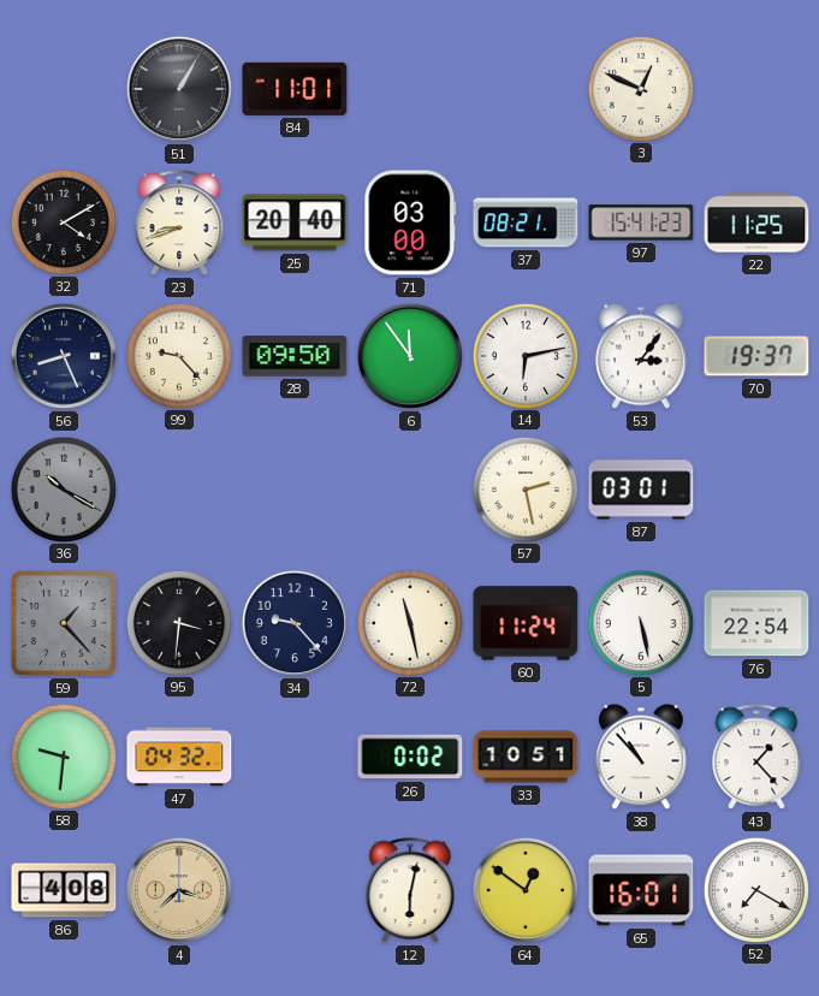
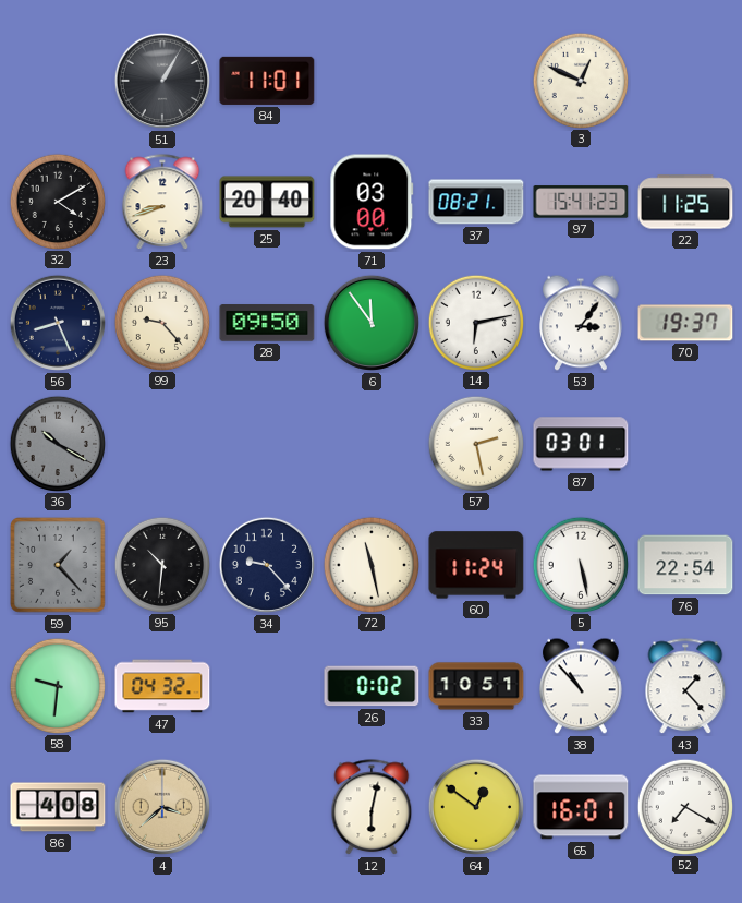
95: 3:31 -> 10:31
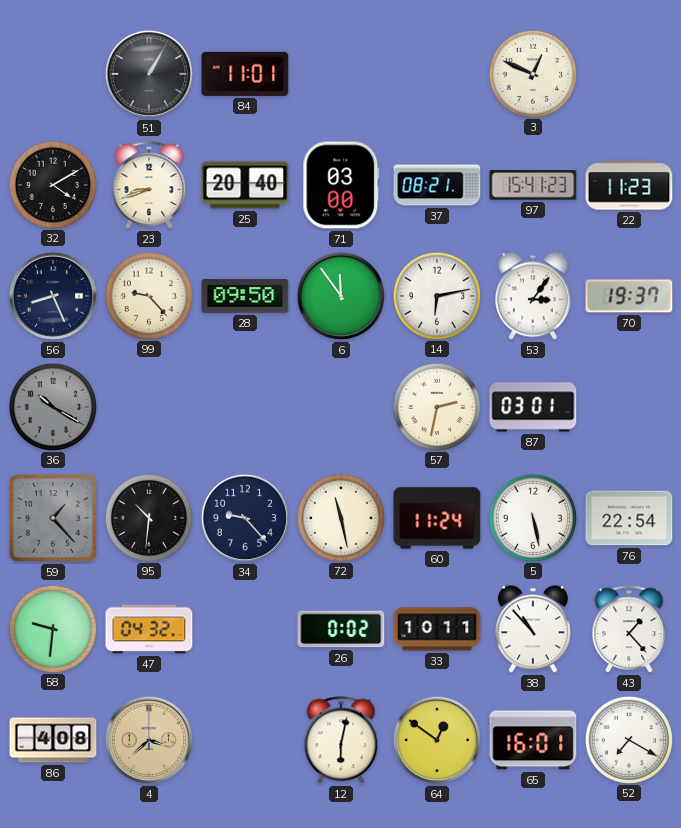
22: 11:25 -> 11:23
57: 2:28 -> 2:32
33: 10:51 -> 10:11
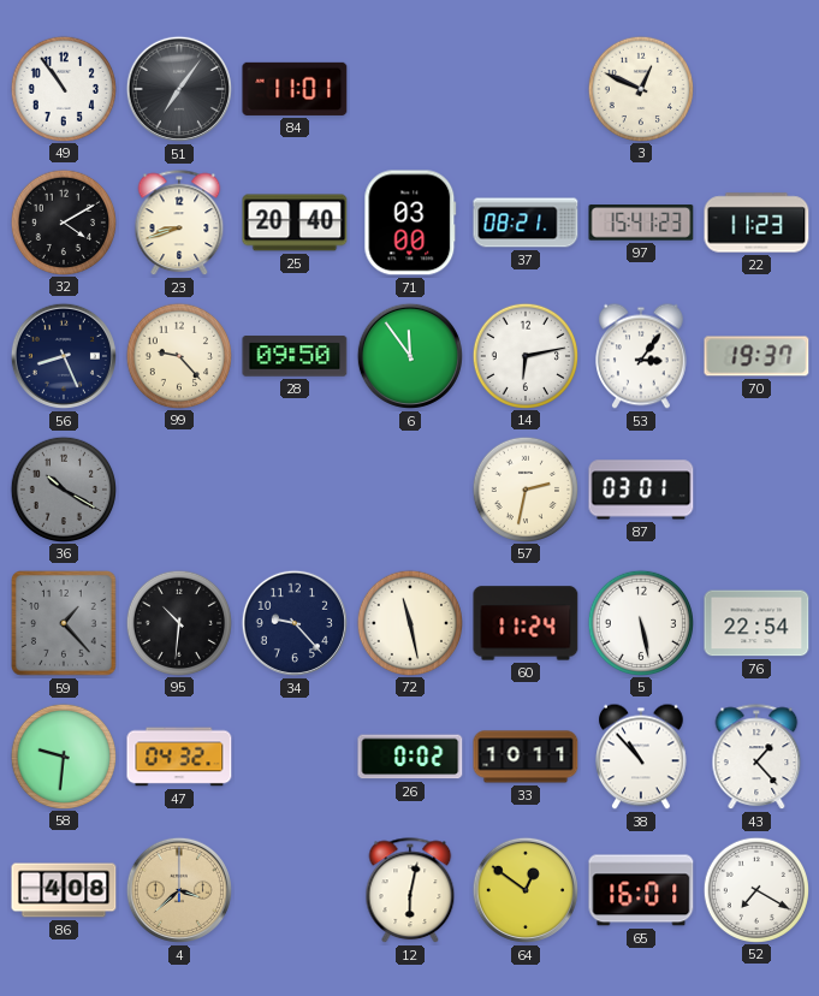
49: none -> 10:54
51: 1:05 -> 7:06
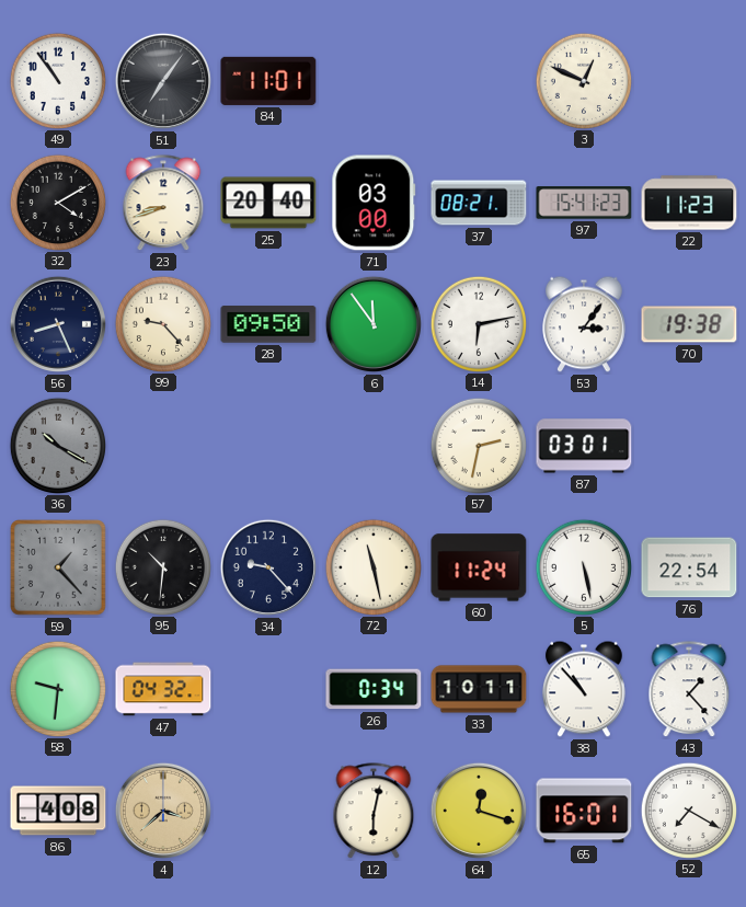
70: 19:37 -> 19:38
26: 0:02 -> 0:34
64: 12:51 -> 12:18
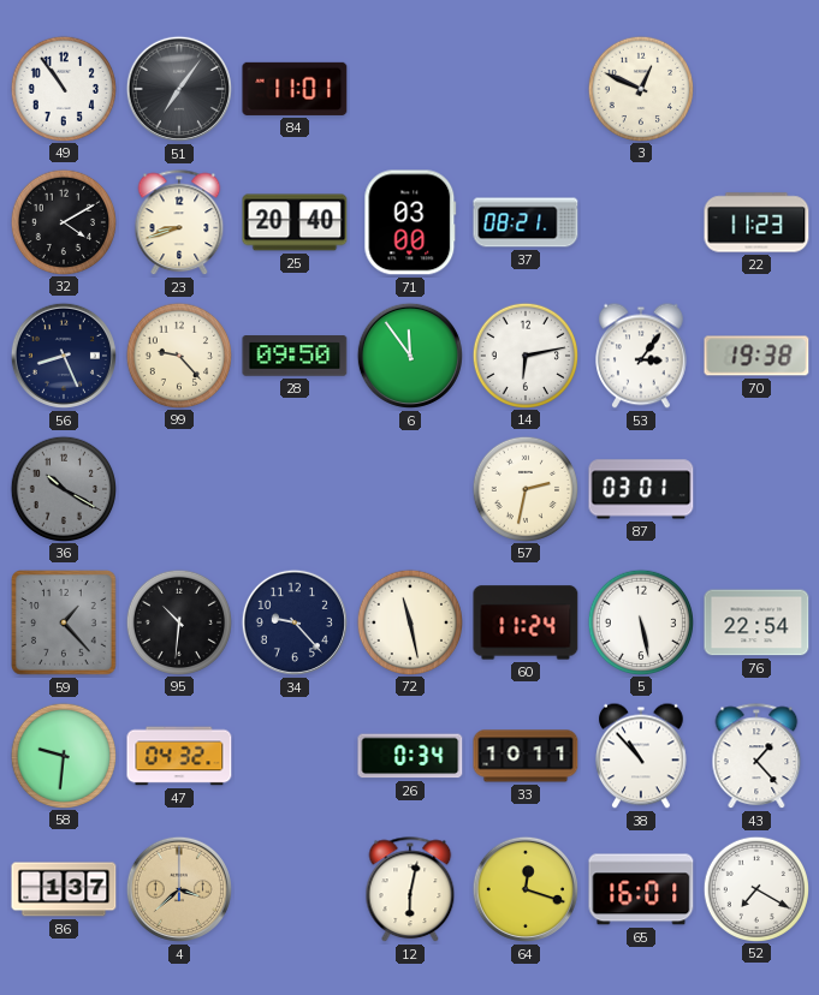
97: 15:41 -> none
86: 4:08 -> 1:37
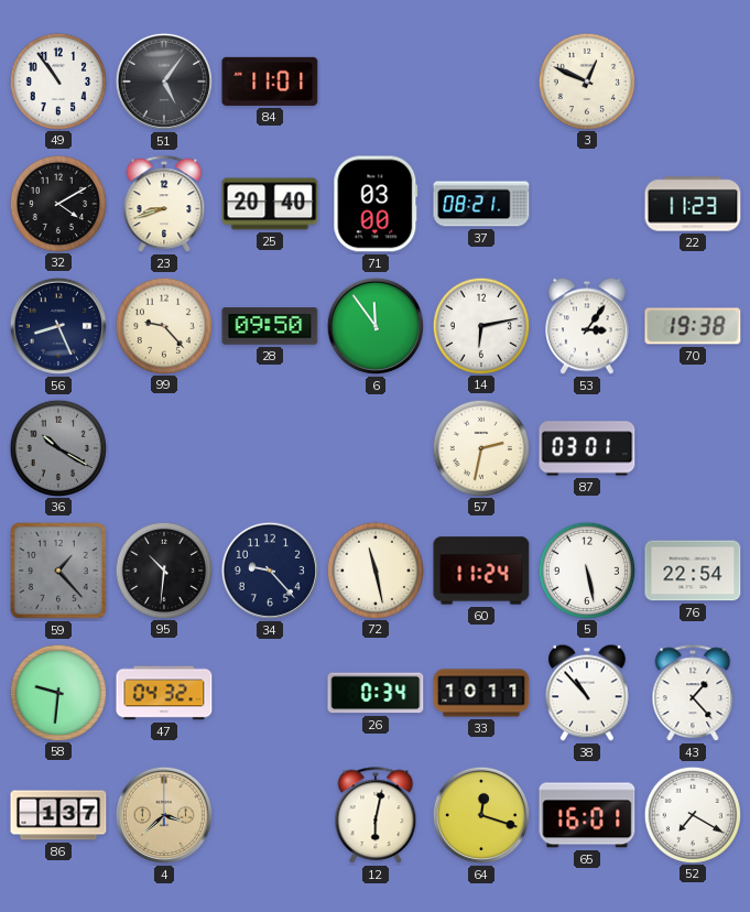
51: 7:06 -> 5:06
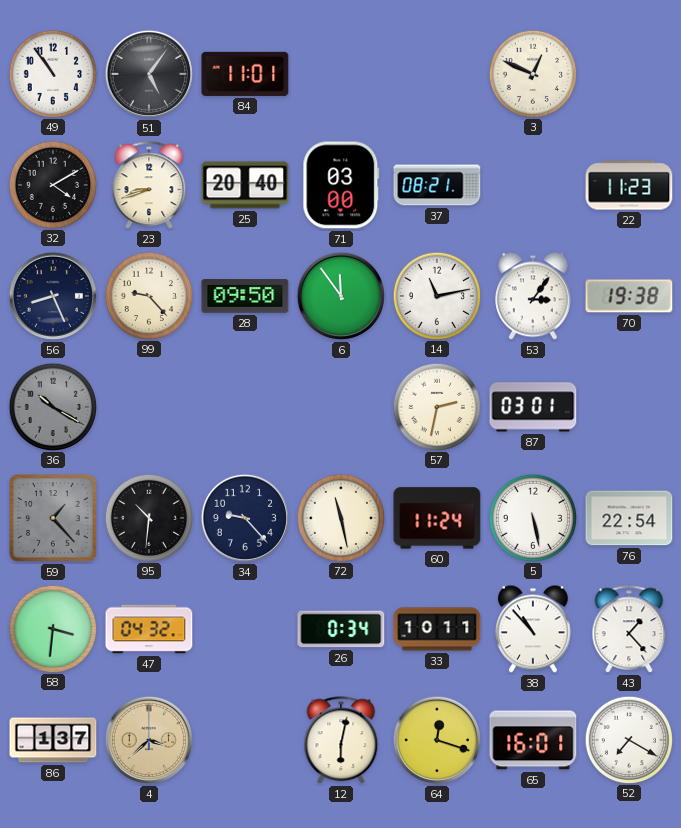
14: 6:13 -> 11:13
58: 9:31 -> 3:31
